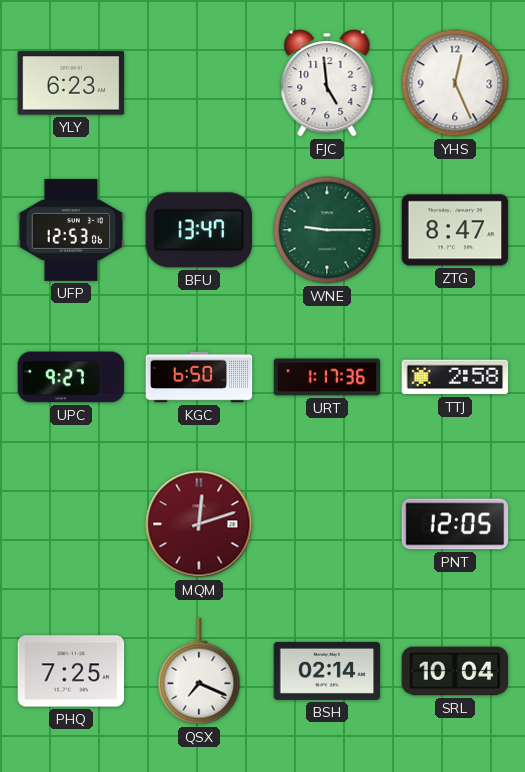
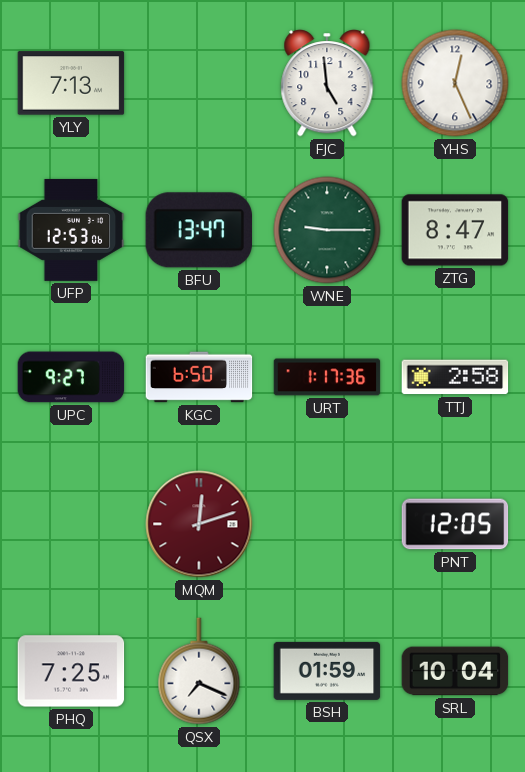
YLY: 6:23 -> 7:13
BSH: 02:14 -> 01:59
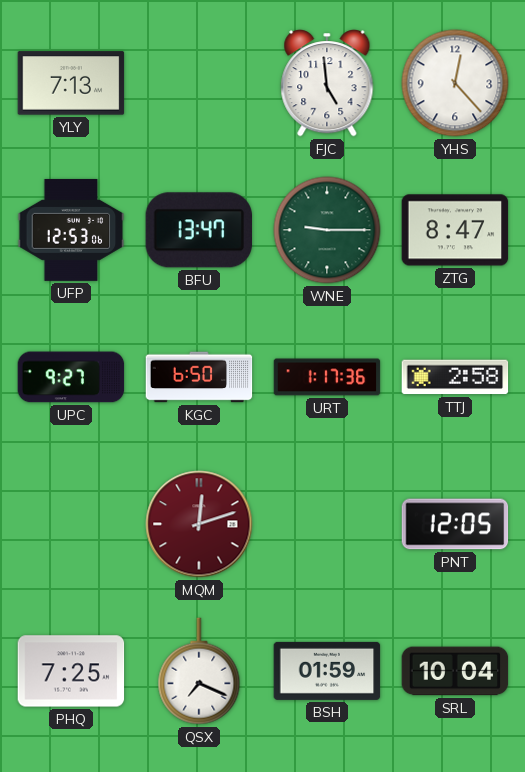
YHS: 12:26 -> 12:23
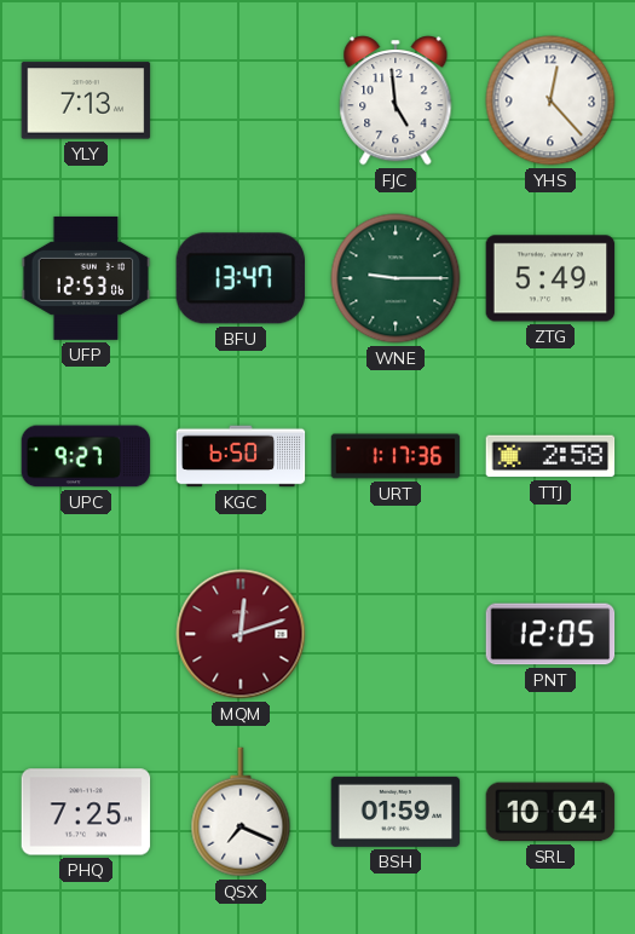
ZTG: 8:47 -> 5:49
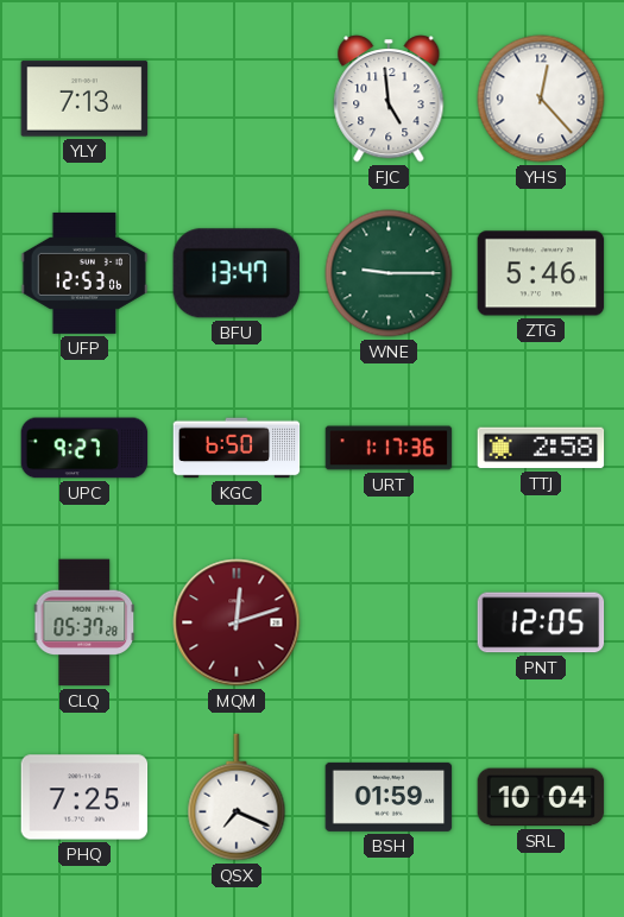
ZTG: 5:49 -> 5:46
CLQ: none -> 05:37
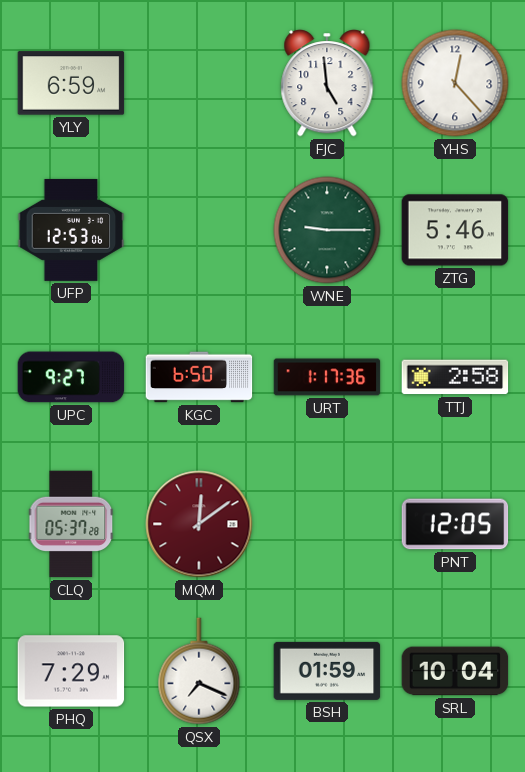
YLY: 7:13 -> 6:59
BFU: 13:47 -> none
MQM: 12:12 -> 12:09
PHQ: 7:25 -> 7:29
